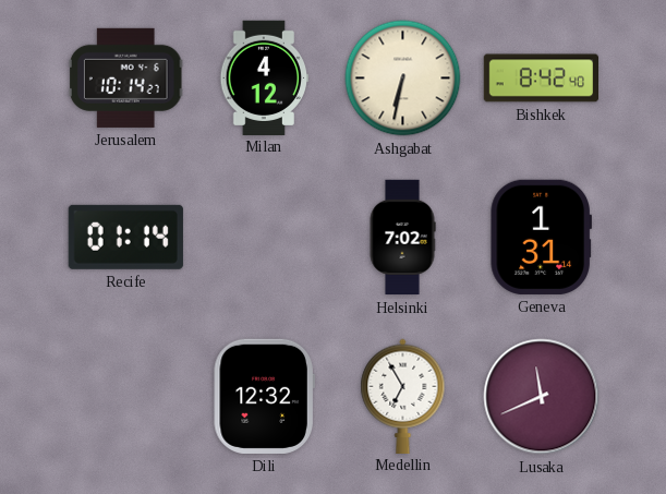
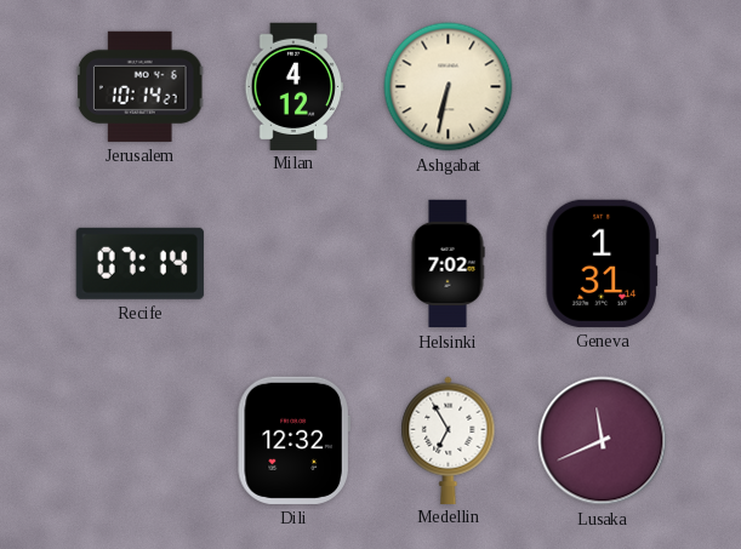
Bishkek: 8:42 -> none
Recife: 01:14 -> 07:14
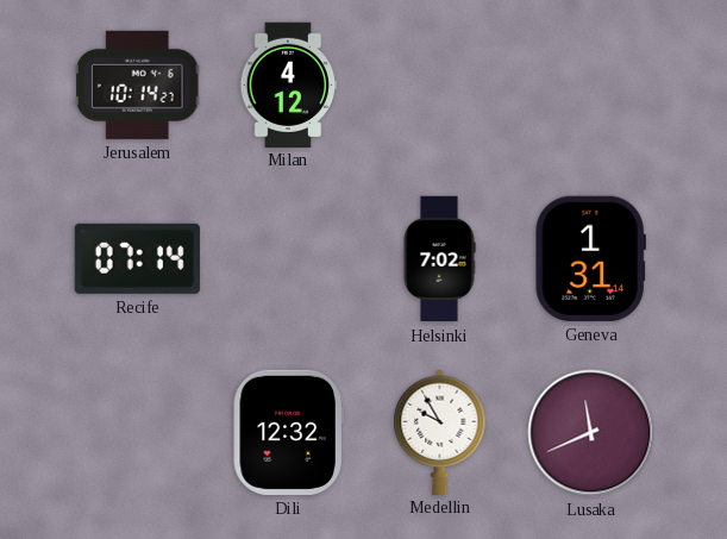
Ashgabat: 6:32 -> none
Medellin: 6:55 -> 9:55
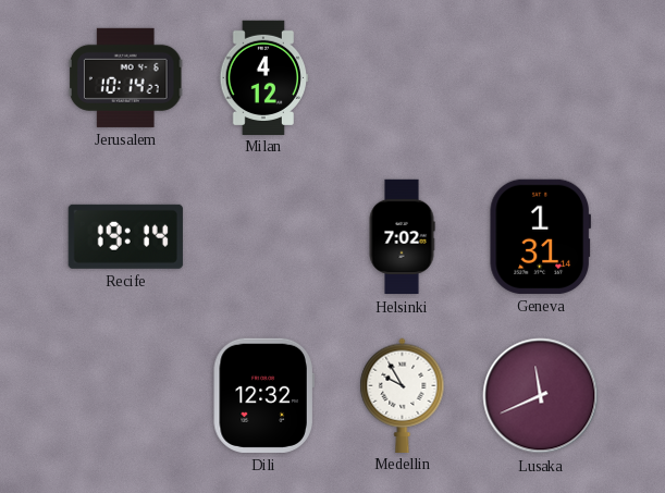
Recife: 07:14 -> 19:14
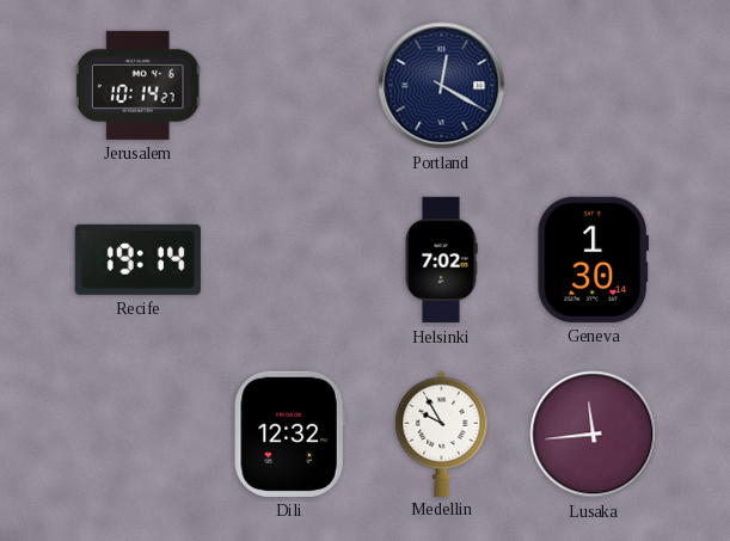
Milan: 4:12 -> none
Portland: none -> 12:20
Geneva: 1:31 -> 1:30
Lusaka: 11:41 -> 11:44
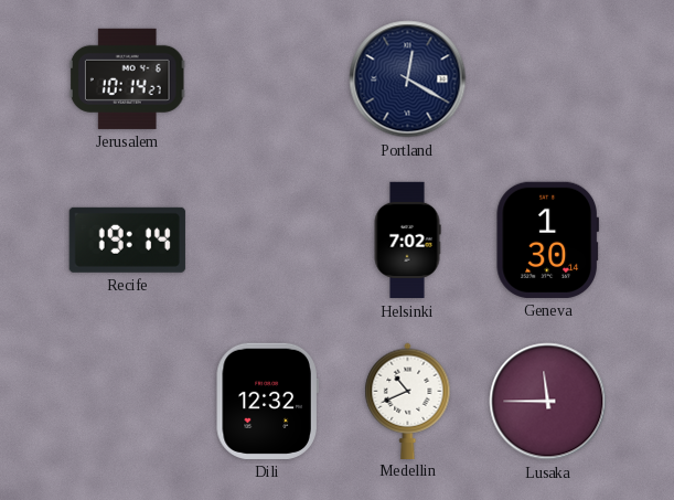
Medellin: 9:55 -> 10:41
Lusaka: 11:44 -> 11:45
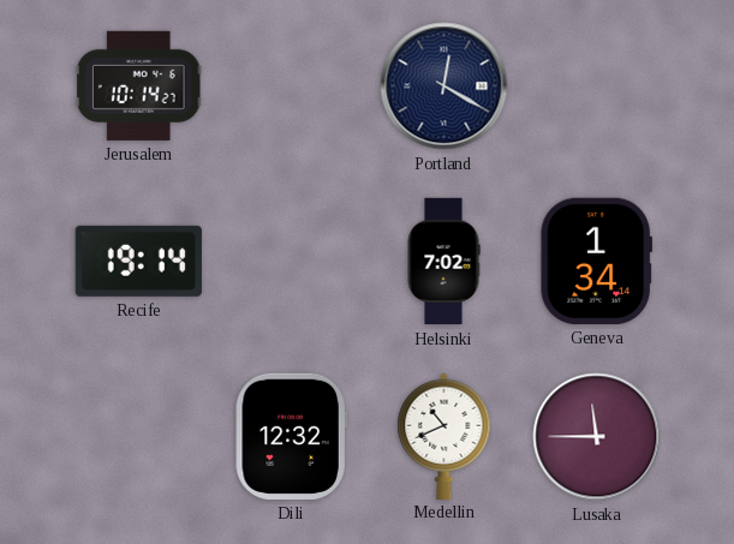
Geneva: 1:30 -> 1:34
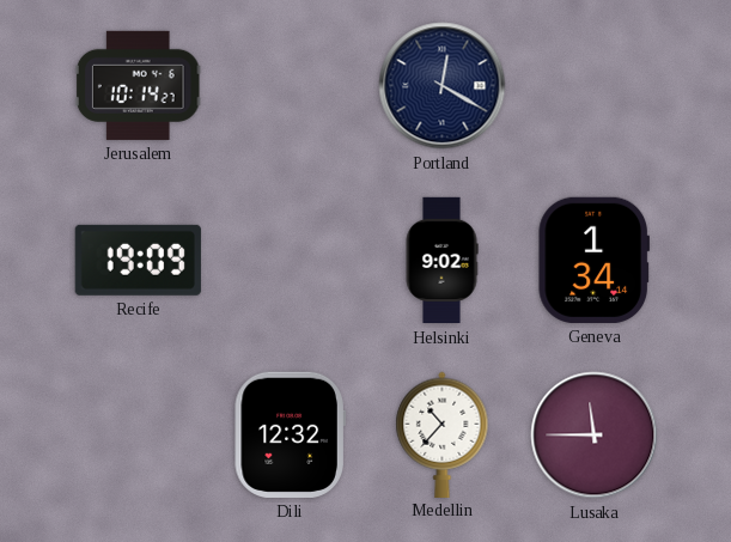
Recife: 19:14 -> 19:09
Helsinki: 7:02 -> 9:02
Medellin: 10:41 -> 10:37
